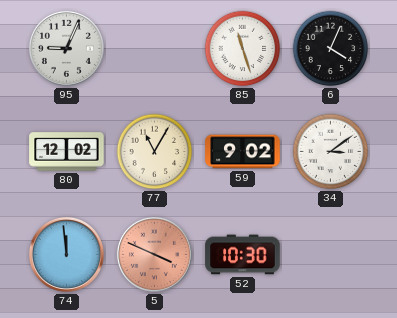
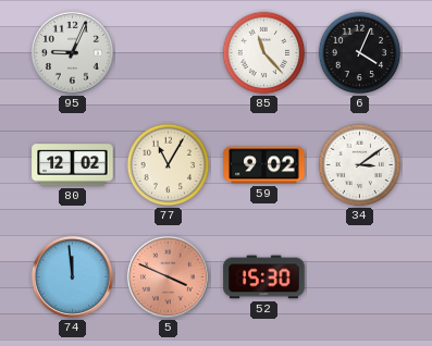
85: 11:27 -> 11:23
52: 10:30 -> 15:30
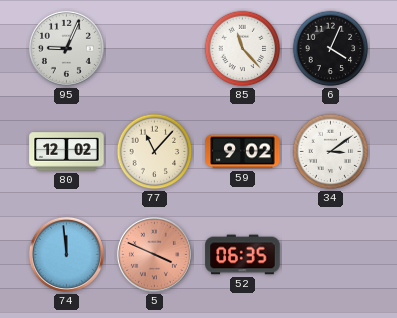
77: 11:05 -> 11:07
52: 15:30 -> 06:35
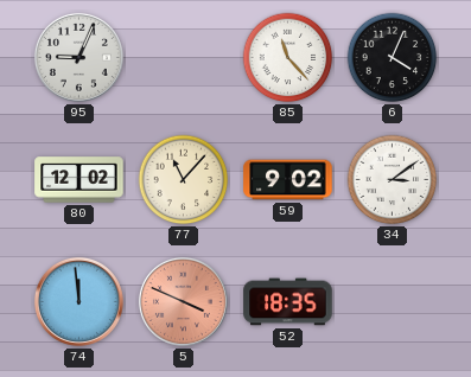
52: 06:35 -> 18:35
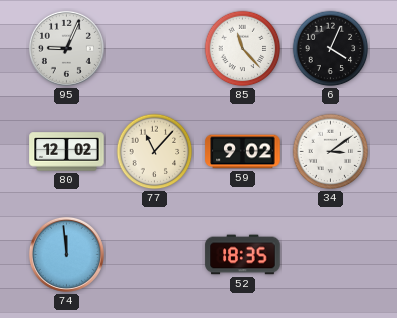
5: 3:49 -> none
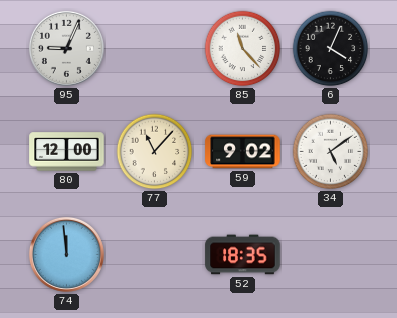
80: 12:02 -> 12:00
34: 3:09 -> 5:09
